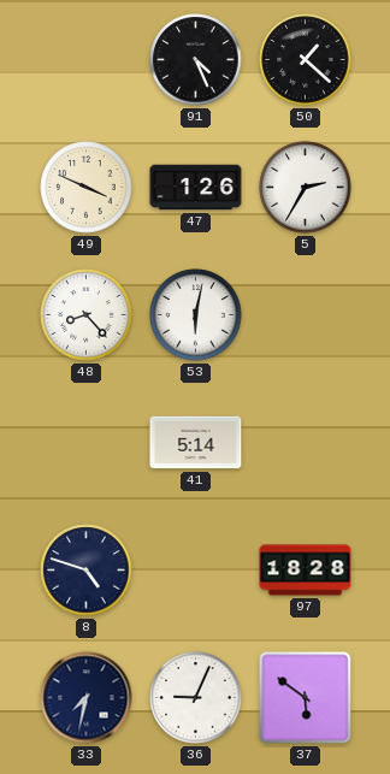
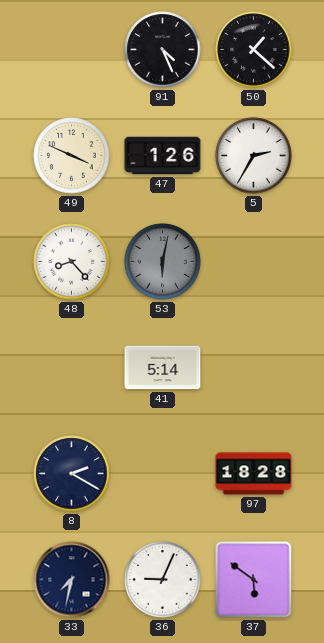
53 dial: white -> grey
8: 4:48 -> 2:20
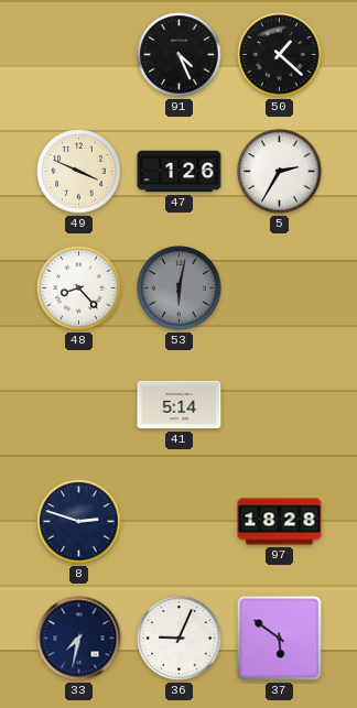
8: 2:20 -> 2:48
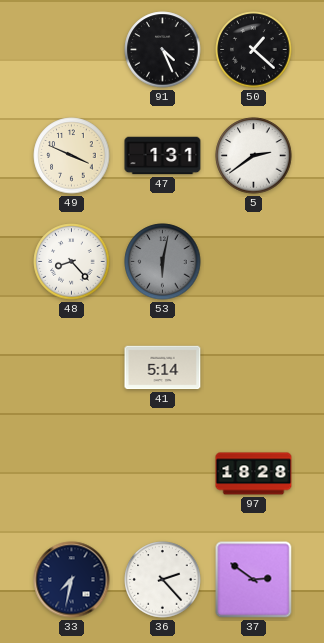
47: 1:26 -> 1:31
5: 2:35 -> 2:39
8: 2:48 -> none
36: 9:04 -> 2:23
37: 5:51 -> 2:51
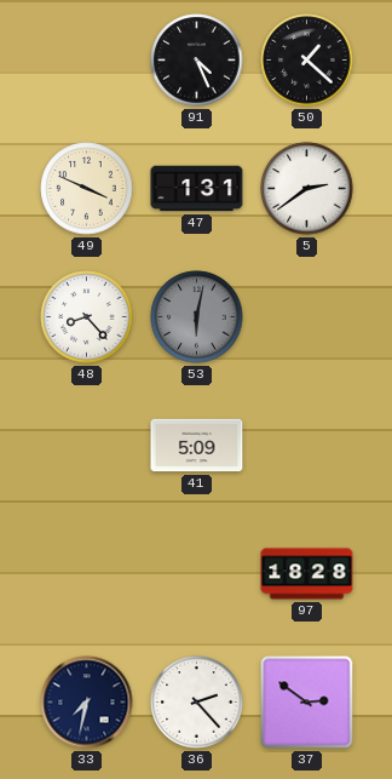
41: 5:14 -> 5:09
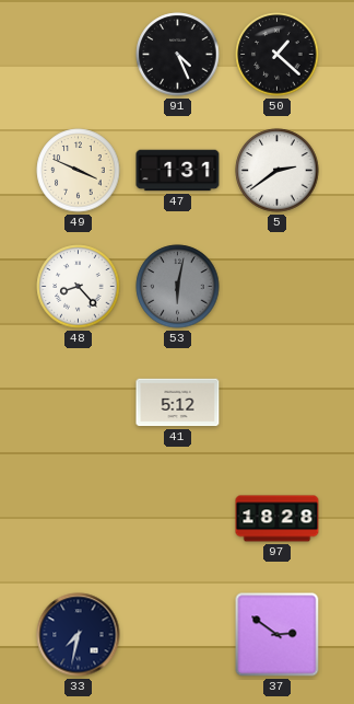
41: 5:09 -> 5:12
36: 2:23 -> none
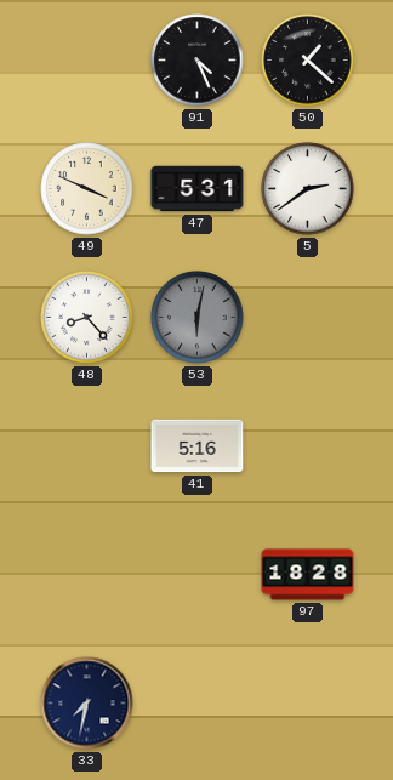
47: 1:31 -> 5:31
41: 5:12 -> 5:16
37: 2:51 -> none
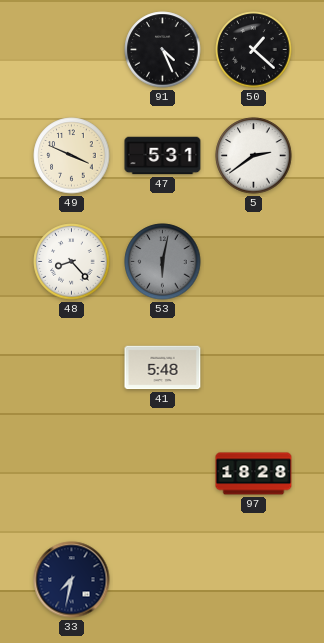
41: 5:16 -> 5:48
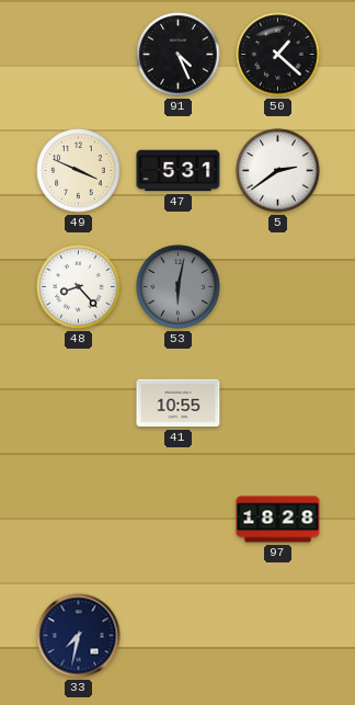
41: 5:48 -> 10:55
